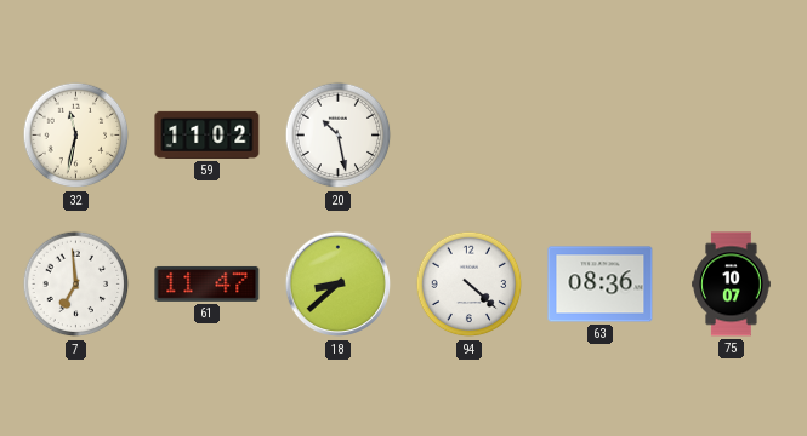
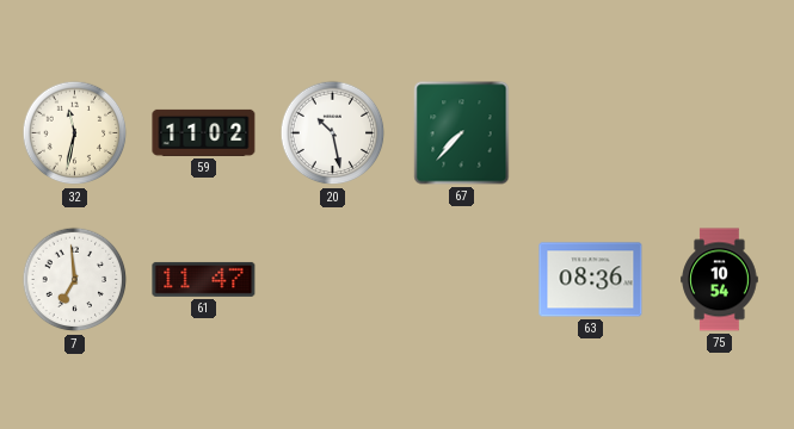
67: none -> 7:37
18: 8:38 -> none
94: 4:22 -> none
75: 10:07 -> 10:54
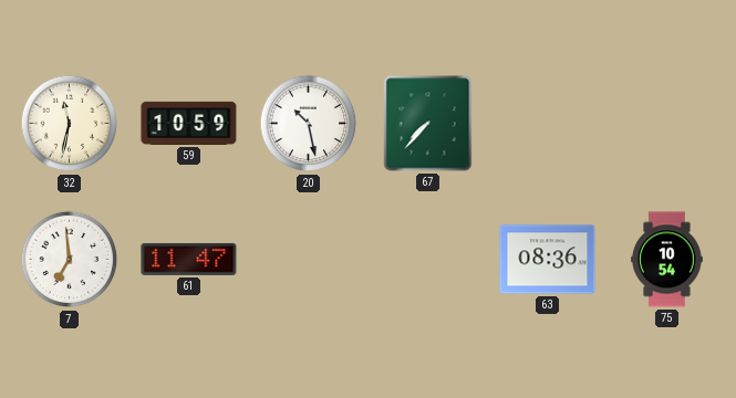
59: 11:02 -> 10:59
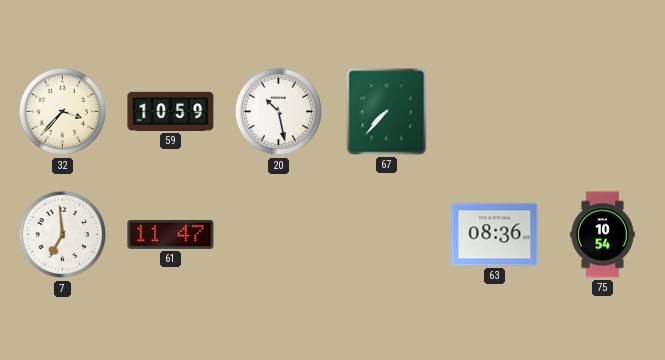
32: 11:32 -> 3:37
